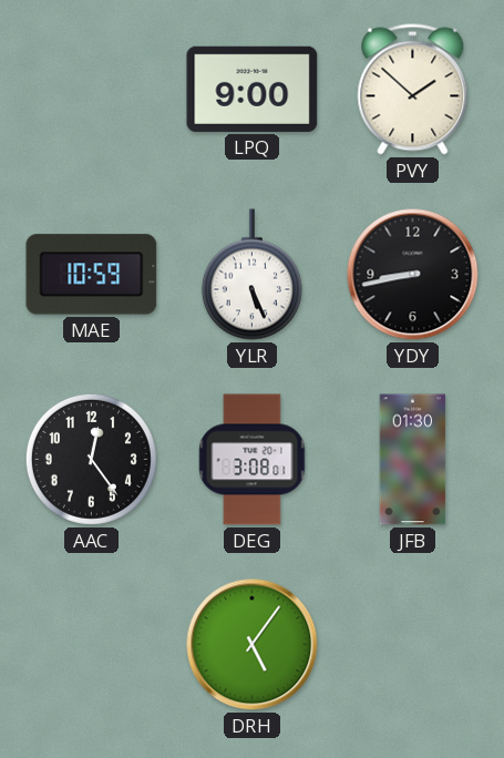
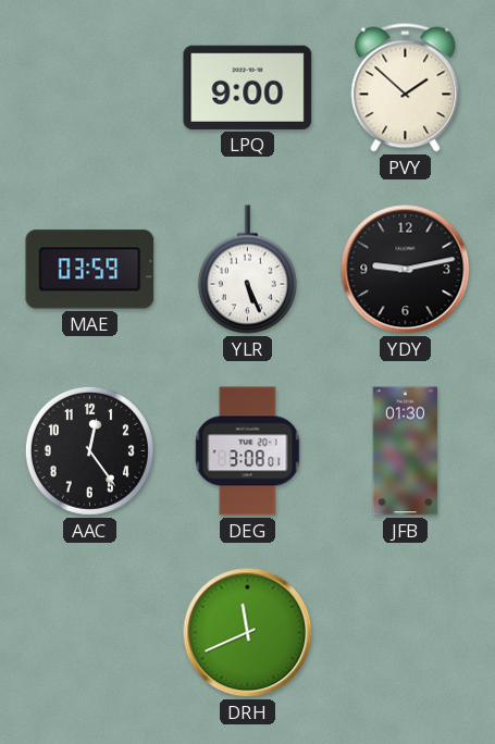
MAE: 10:59 -> 03:59
YDY: 8:43 -> 9:13
DRH: 5:06 -> 11:41
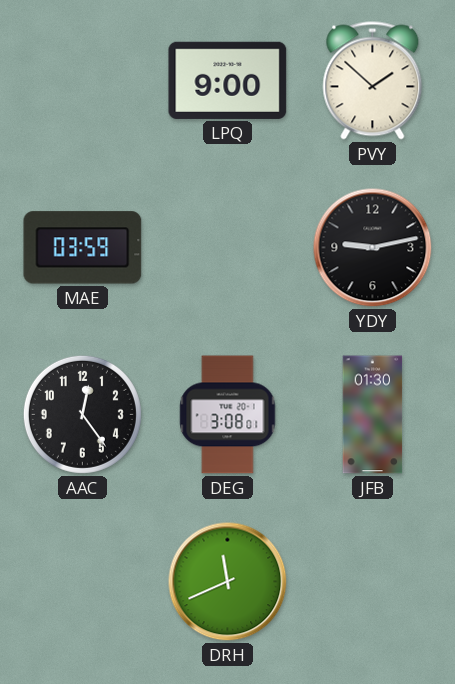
YLR: 5:26 -> none
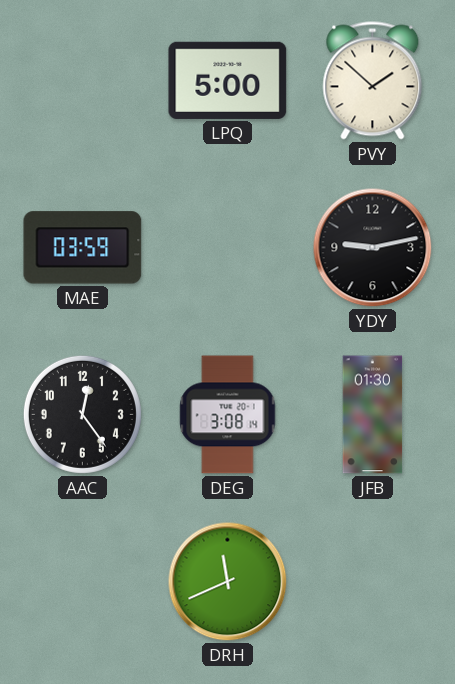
LPQ: 9:00 -> 5:00
DEG: 3:08:01 -> 3:08:14
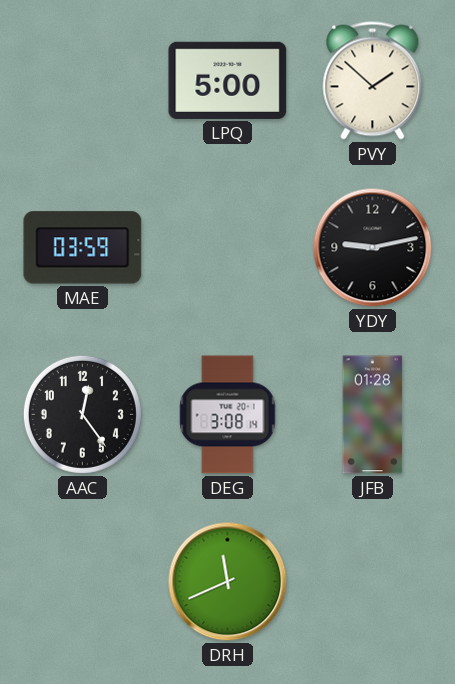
JFB: 01:30 -> 01:28
